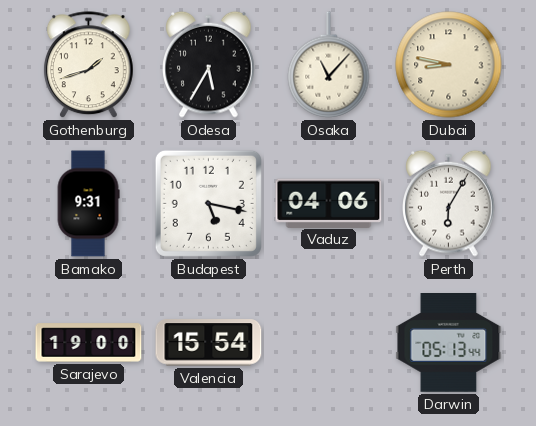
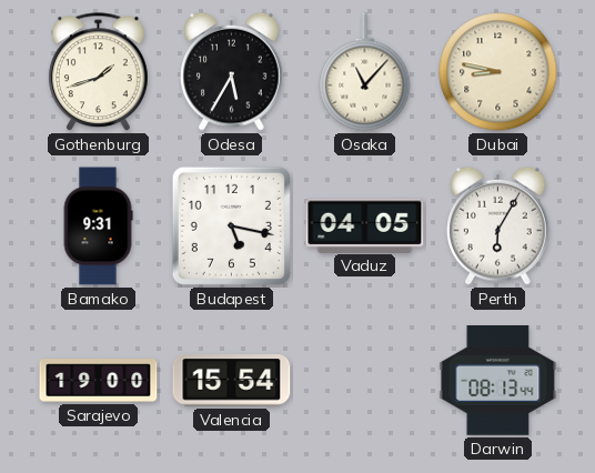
Vaduz: 04:06 -> 04:05
Darwin: 05:13 -> 08:13
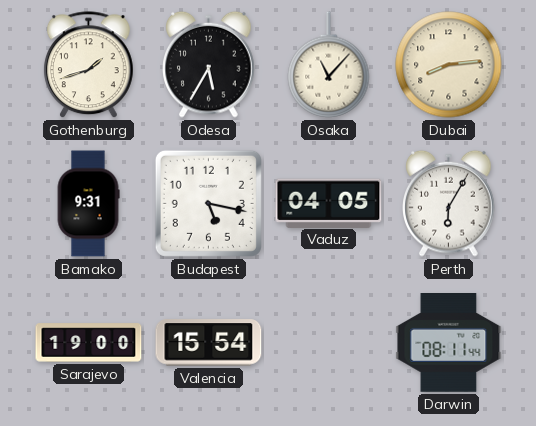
Dubai: 8:47 -> 8:14
Darwin: 08:13 -> 08:11
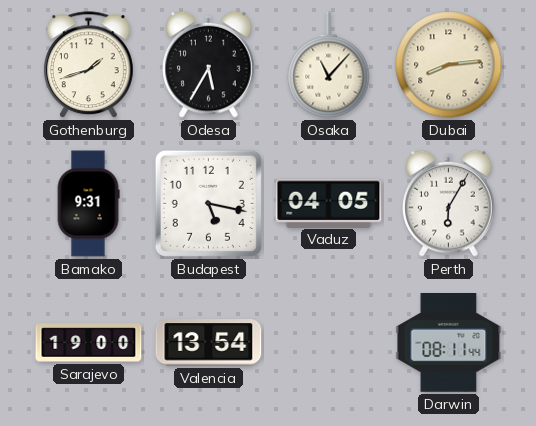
Valencia: 15:54 -> 13:54
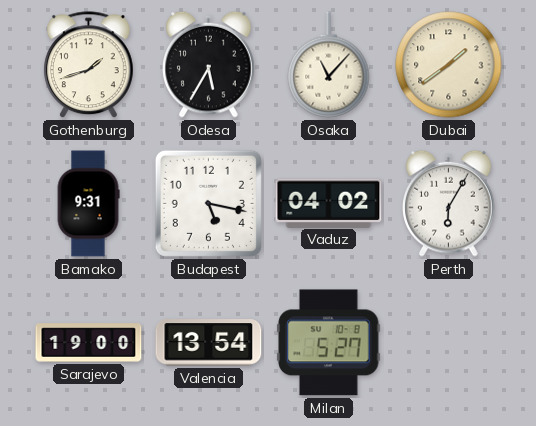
Dubai: 8:14 -> 1:39
Vaduz: 04:05 -> 04:02
Milan: none -> 5:27
Darwin: 08:11 -> none
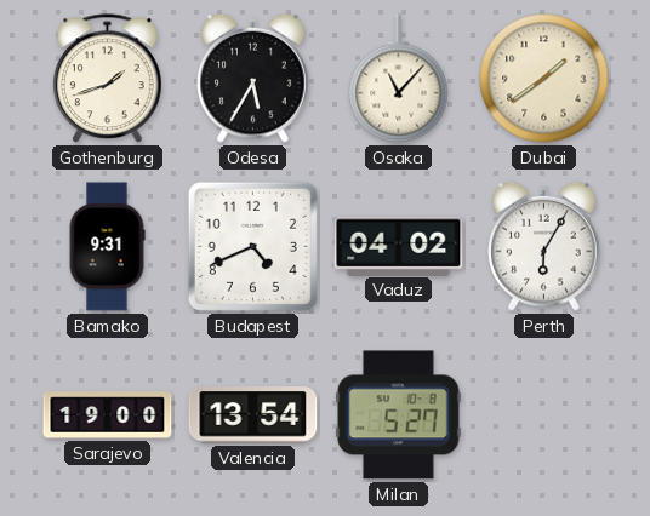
Budapest: 5:17 -> 4:41
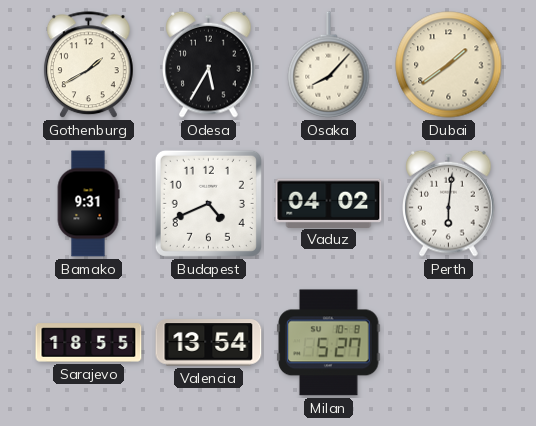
Gothenburg: 1:42 -> 1:40
Osaka: 11:07 -> 8:07
Perth: 6:05 -> 6:01
Sarajevo: 19:00 -> 18:55
